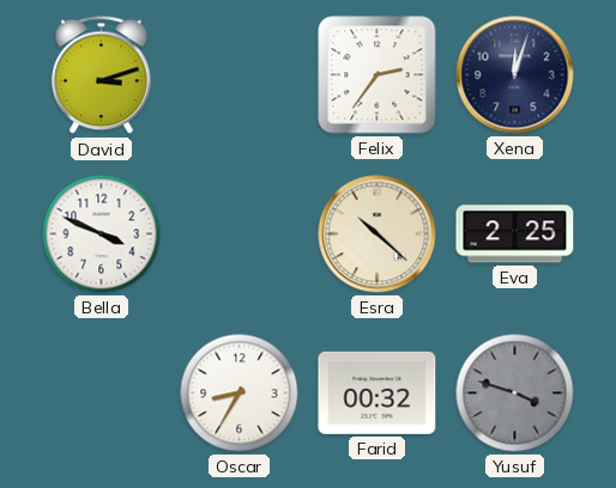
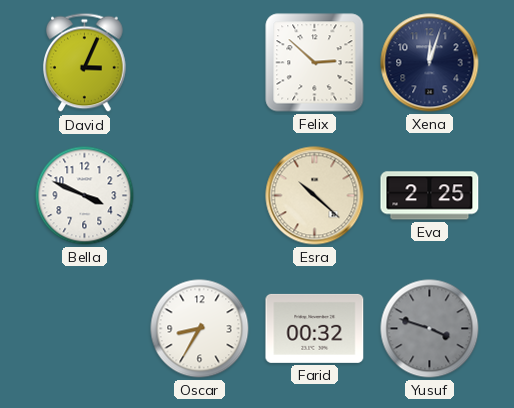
David: 3:12 -> 3:04
Felix: 2:36 -> 2:52
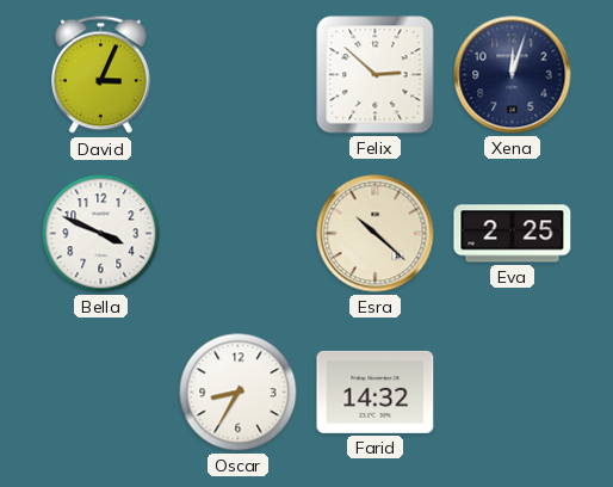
Farid: 00:32 -> 14:32
Yusuf: 3:48 -> none
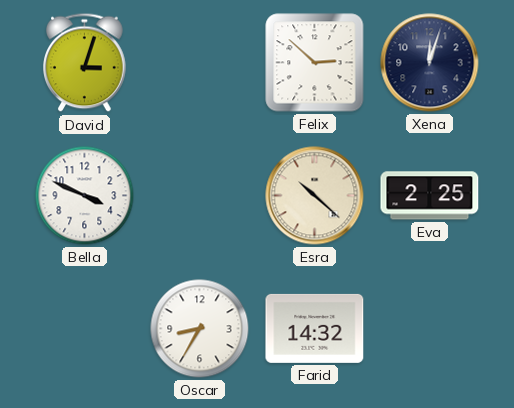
David: 3:04 -> 3:03
